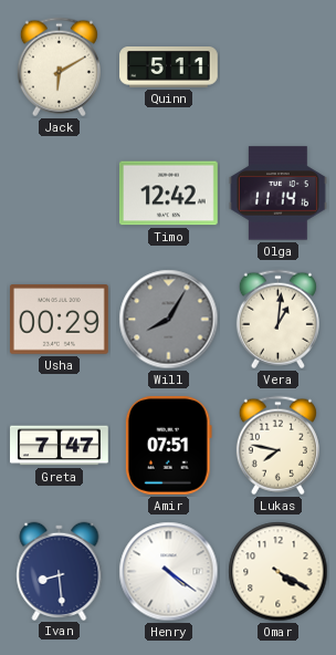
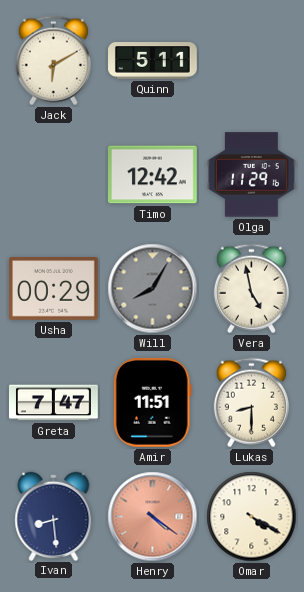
Olga: 11:14 -> 11:29
Vera: 1:01 -> 4:58
Amir: 07:51 -> 11:51
Lukas: 7:47 -> 8:30
Henry dial: white -> salmon
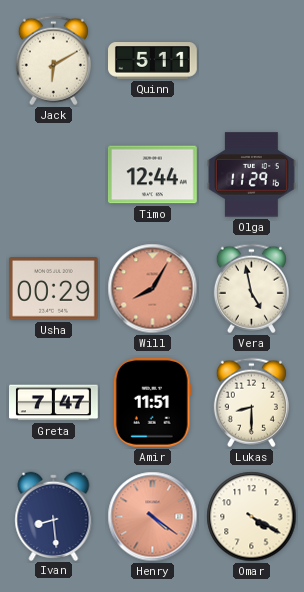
Timo: 12:42 -> 12:44
Will dial: grey -> salmon
